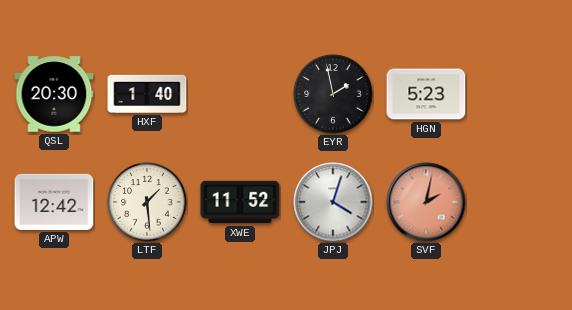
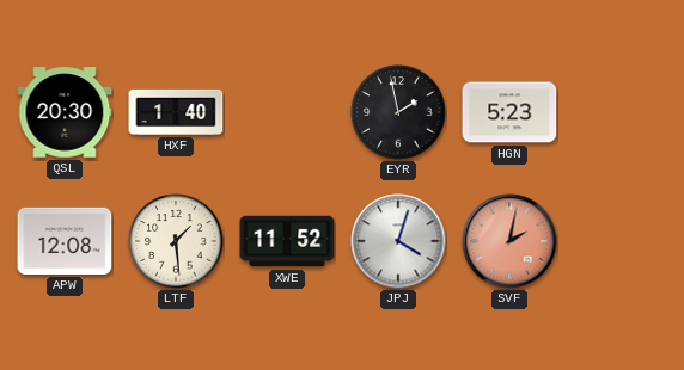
APW: 12:42 -> 12:08
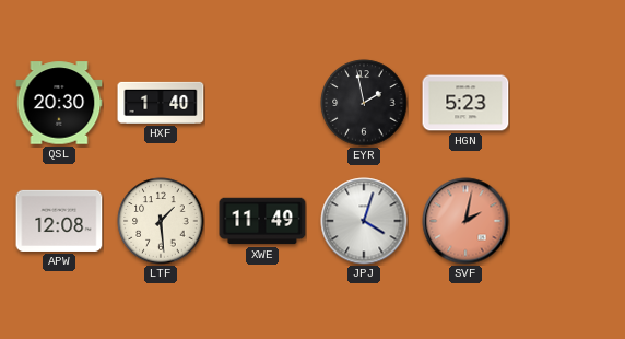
XWE: 11:52 -> 11:49
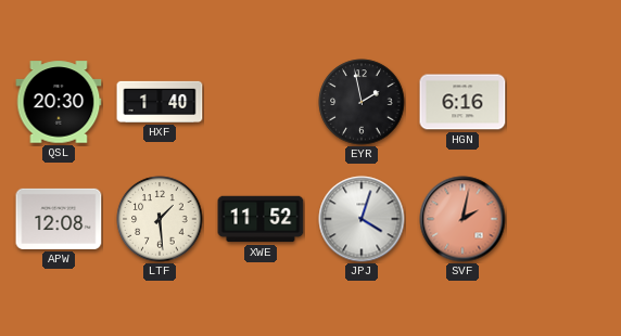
HGN: 5:23 -> 6:16
XWE: 11:49 -> 11:52
